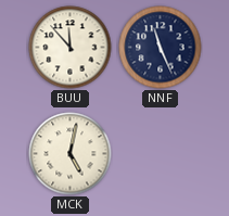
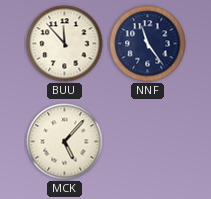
NNF: 11:26 -> 11:24
MCK: 5:02 -> 5:07
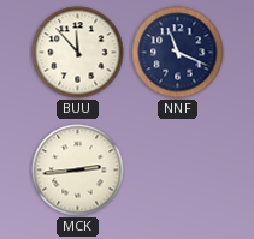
NNF: 11:24 -> 11:19
MCK: 5:07 -> 2:44
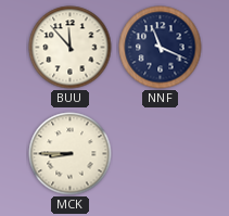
MCK: 2:44 -> 8:45
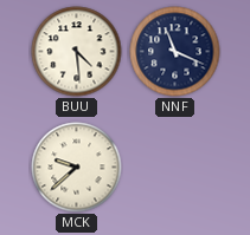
BUU: 11:53 -> 4:29
MCK: 8:45 -> 9:38
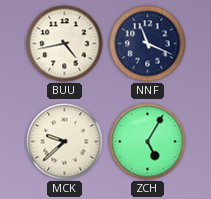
BUU: 4:29 -> 4:43
ZCH: none -> 5:05
